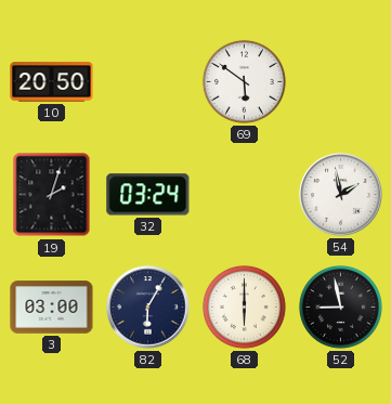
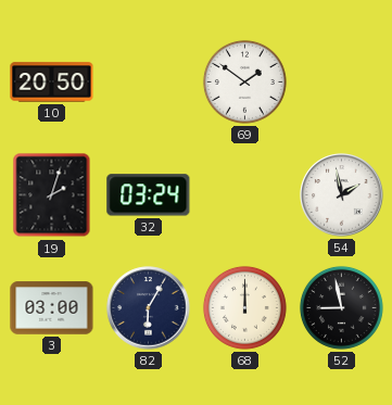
69: 5:51 -> 1:51
68: 6:00 -> 12:00
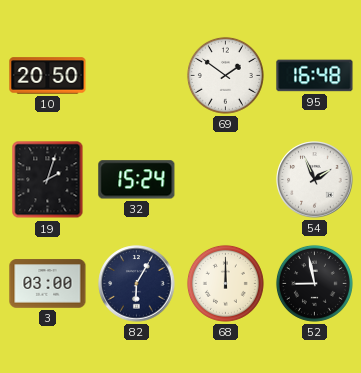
95: none -> 16:48
32: 03:24 -> 15:24
54: 1:58 -> 1:56
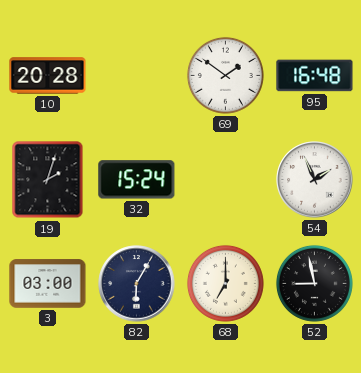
10: 20:50 -> 20:28
68: 12:00 -> 7:00
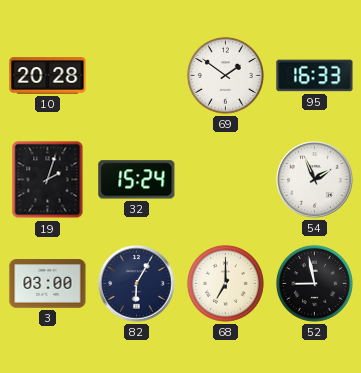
95: 16:48 -> 16:33
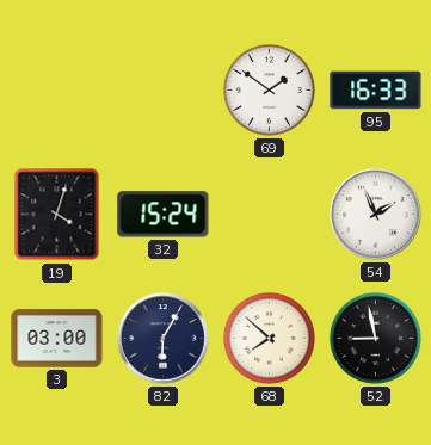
10: 20:28 -> none
19: 2:03 -> 4:03
68: 7:00 -> 7:52
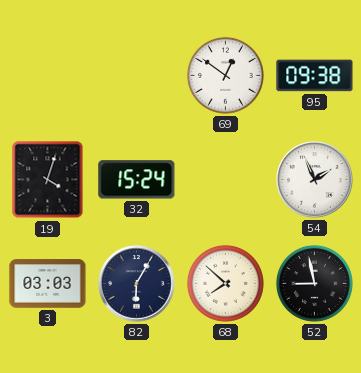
69: 1:51 -> 12:51
95: 16:33 -> 09:38
3: 03:00 -> 03:03
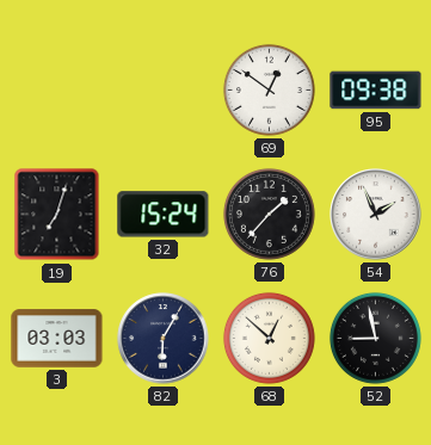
19: 4:03 -> 7:03
76: none -> 1:37
68: 7:52 -> 12:52
